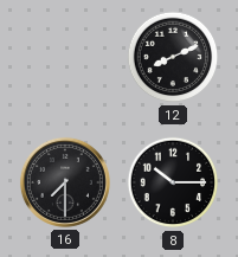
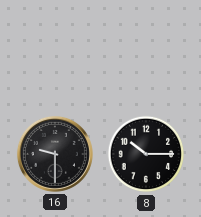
12: 8:11 -> none
16: 7:30 -> 9:30
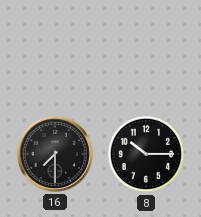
16: 9:30 -> 7:30
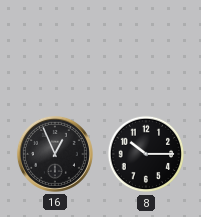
16: 7:30 -> 12:56
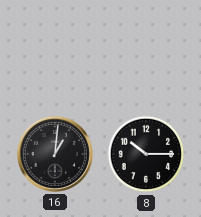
16: 12:56 -> 1:01
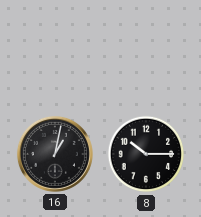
16: 1:01 -> 1:02
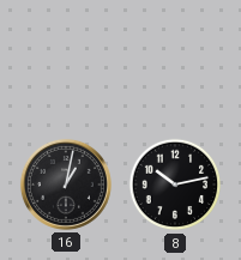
8: 10:15 -> 10:13
